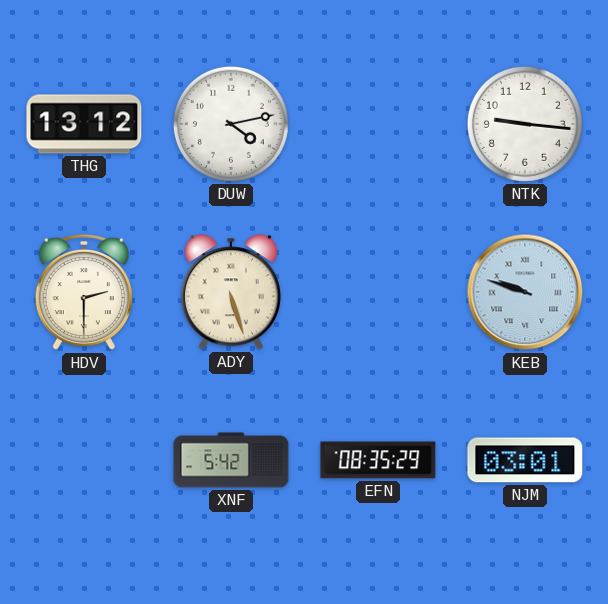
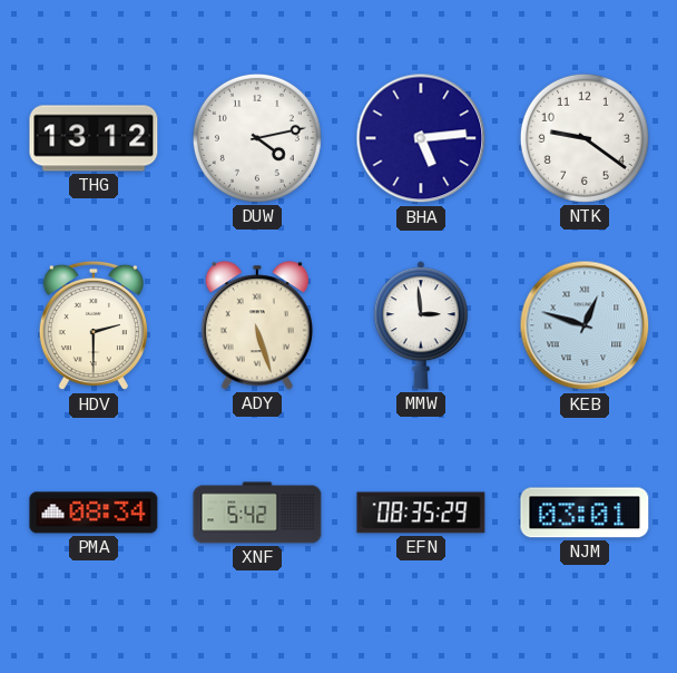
BHA: none -> 5:14
NTK: 9:16 -> 9:21
MMW: none -> 2:59
KEB: 9:48 -> 12:48
PMA: none -> 08:34
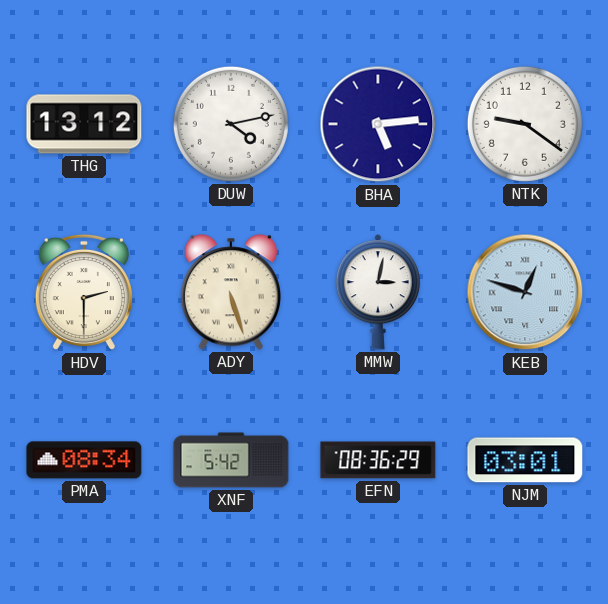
MMW: 2:59 -> 3:02
EFN: 08:35 -> 08:36
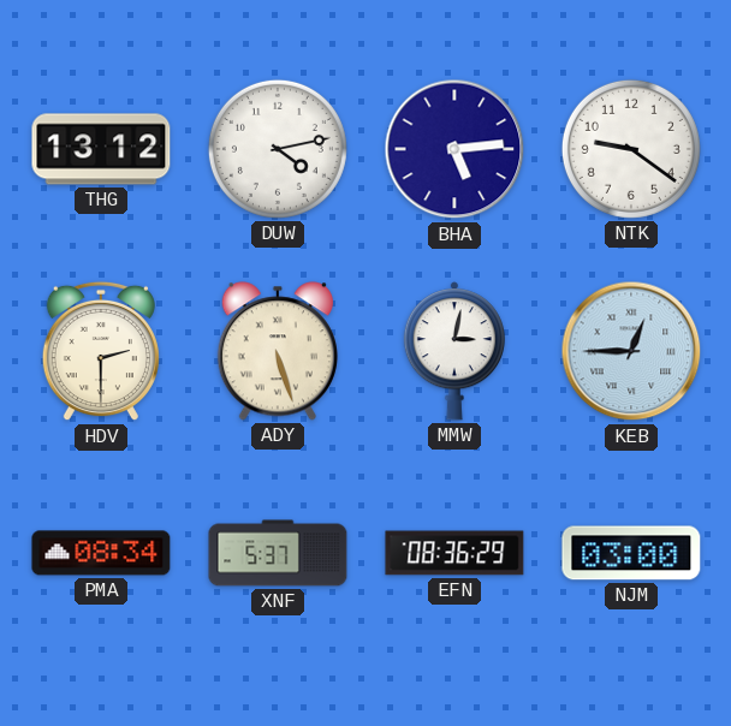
KEB: 12:48 -> 12:45
XNF: 5:42 -> 5:37
NJM: 03:01 -> 03:00
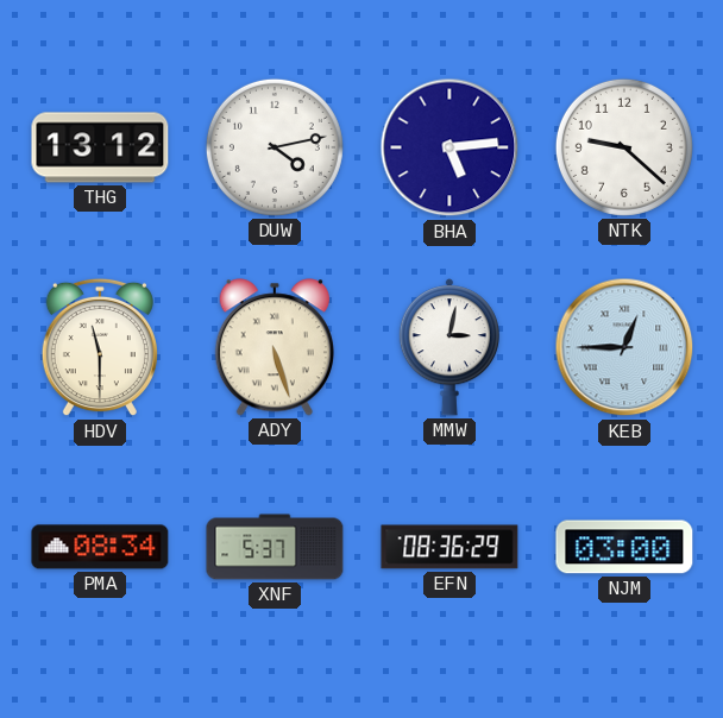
NTK: 9:21 -> 9:22
HDV: 2:30 -> 11:30
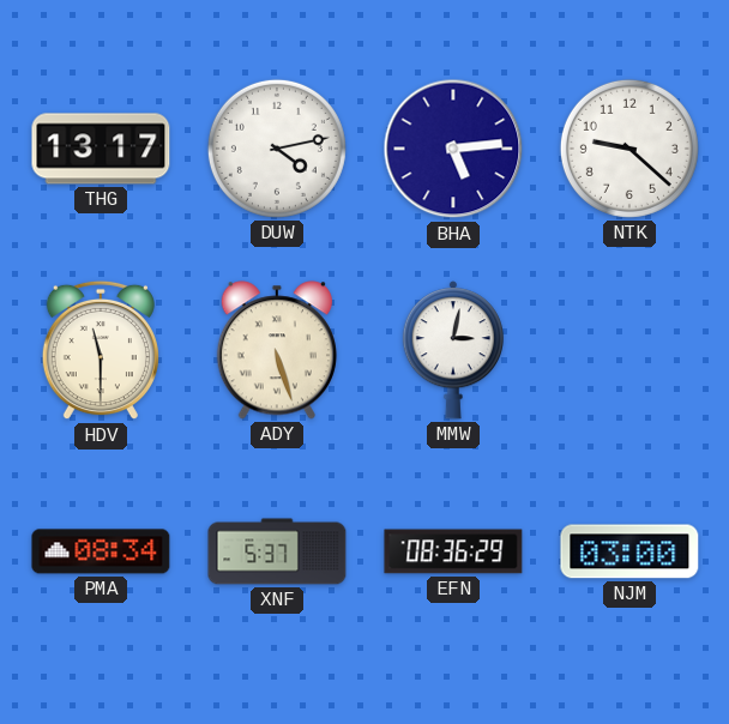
THG: 13:12 -> 13:17
KEB: 12:45 -> none
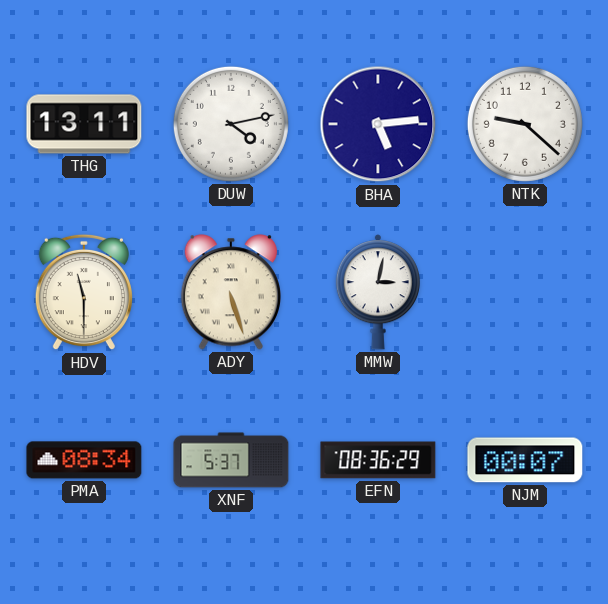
THG: 13:17 -> 13:11
NJM: 03:00 -> 00:07
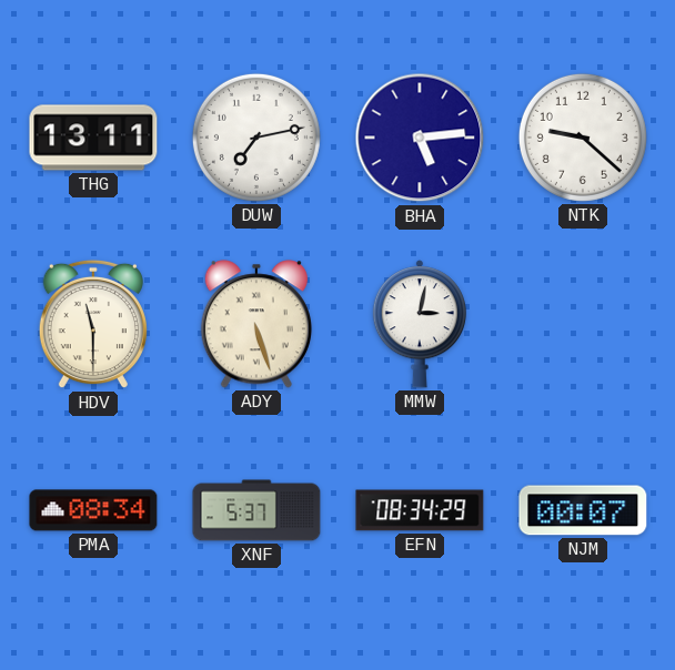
DUW: 4:13 -> 7:13
EFN: 08:36 -> 08:34
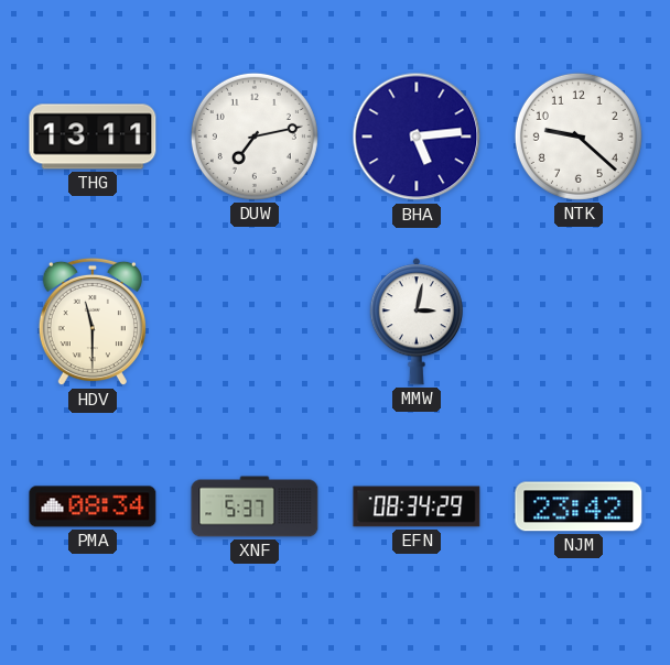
ADY: 5:27 -> none
NJM: 00:07 -> 23:42
